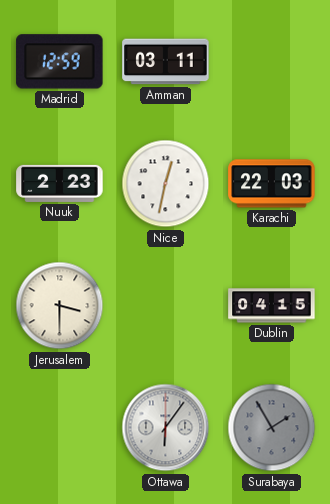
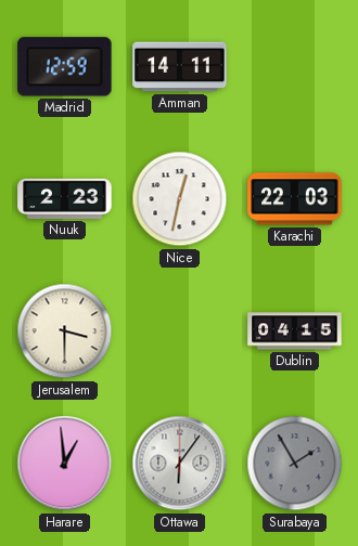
Amman: 03:11 -> 14:11
Harare: none -> 12:59
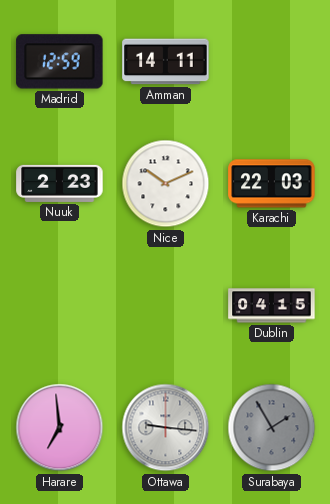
Nice: 12:32 -> 10:11
Jerusalem: 3:30 -> none
Harare: 12:59 -> 6:59
Ottawa: 6:06 -> 9:16
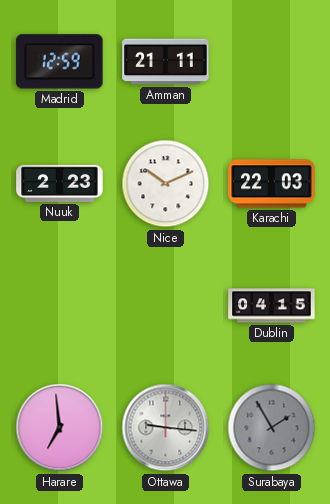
Amman: 14:11 -> 21:11
